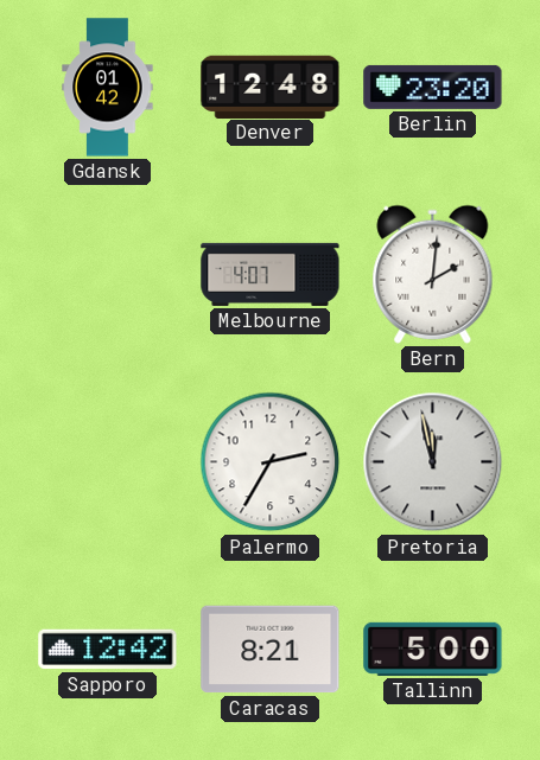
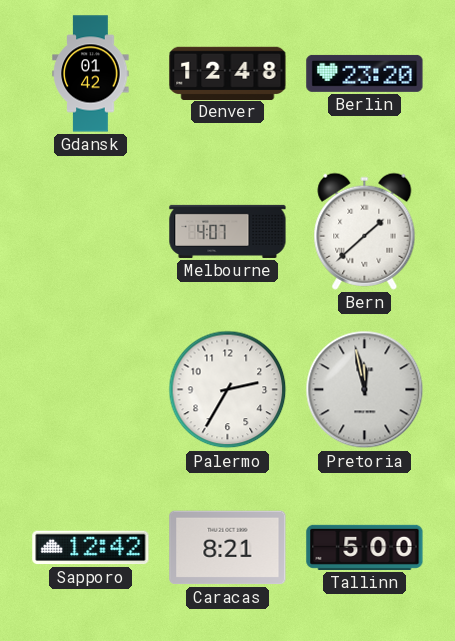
Bern: 2:01 -> 1:38
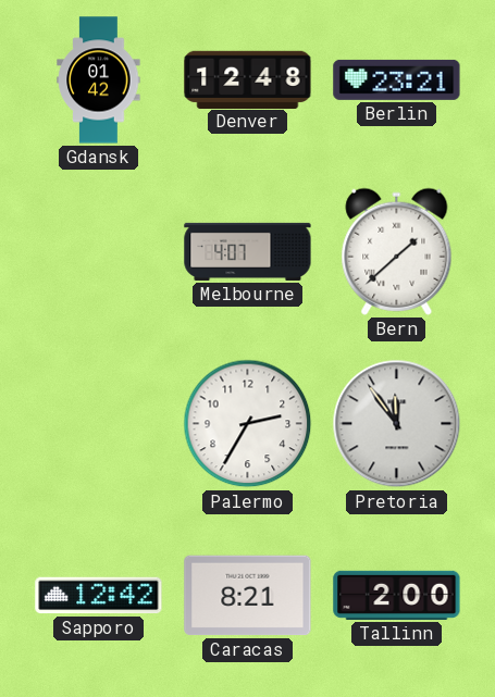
Berlin: 23:20 -> 23:21
Pretoria: 11:58 -> 11:54
Tallinn: 5:00 -> 2:00
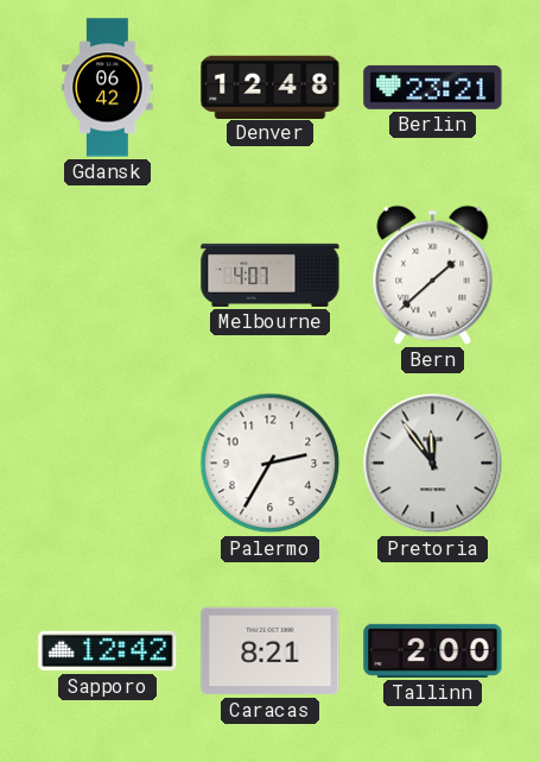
Gdansk: 01:42 -> 06:42
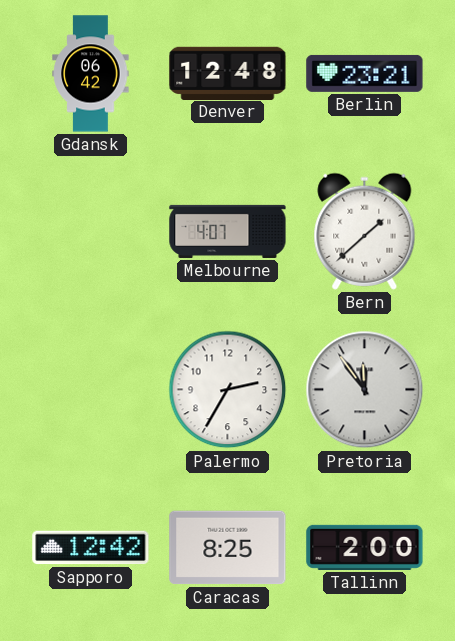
Caracas: 8:21 -> 8:25
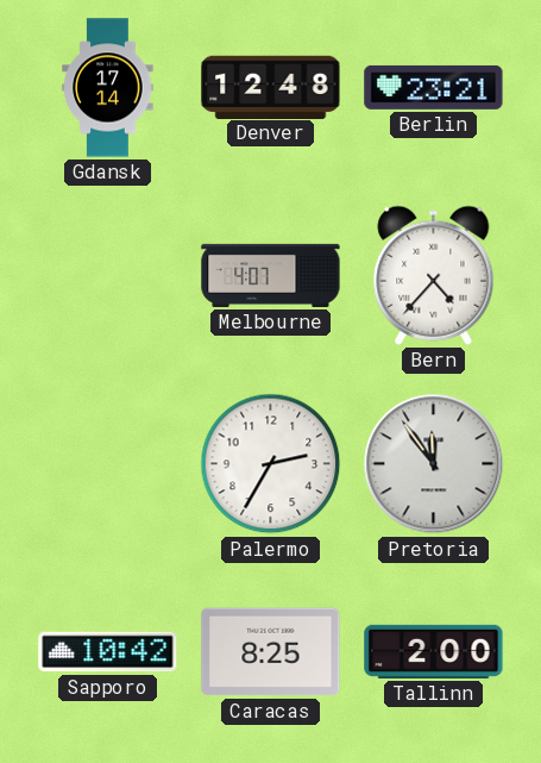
Gdansk: 06:42 -> 17:14
Bern: 1:38 -> 4:37
Sapporo: 12:42 -> 10:42
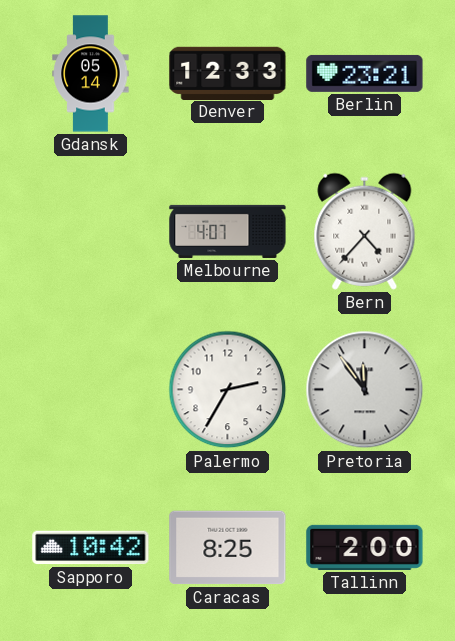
Gdansk: 17:14 -> 05:14
Denver: 12:48 -> 12:33
